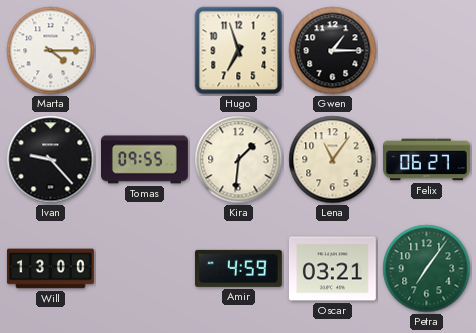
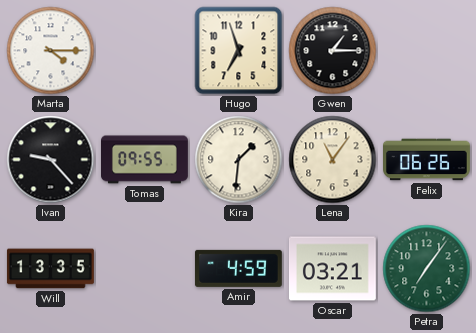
Felix: 06:27 -> 06:26
Will: 13:00 -> 13:35
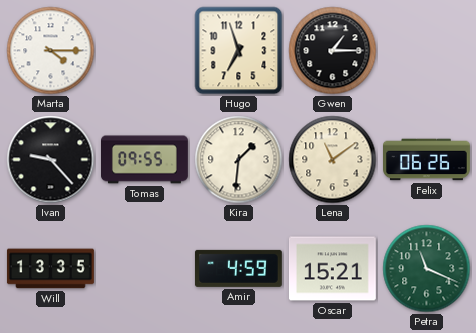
Lena: 11:06 -> 11:09
Oscar: 03:21 -> 15:21
Petra: 7:06 -> 11:19
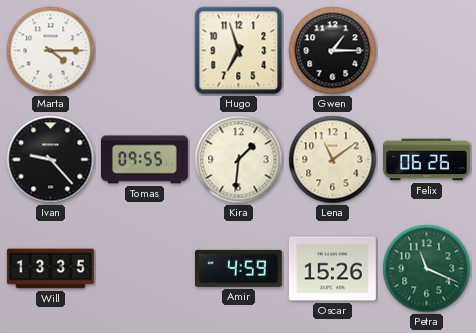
Oscar: 15:21 -> 15:26
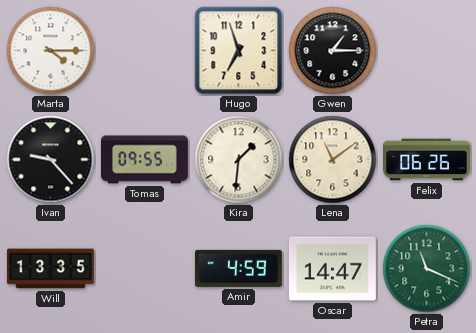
Oscar: 15:26 -> 14:47
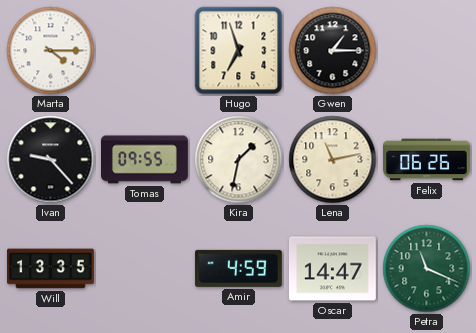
Kira: 1:31 -> 1:32
Lena: 11:09 -> 11:13
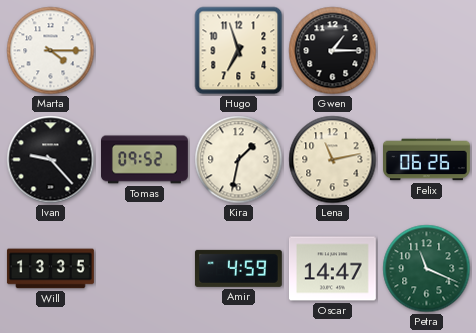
Tomas: 09:55 -> 09:52
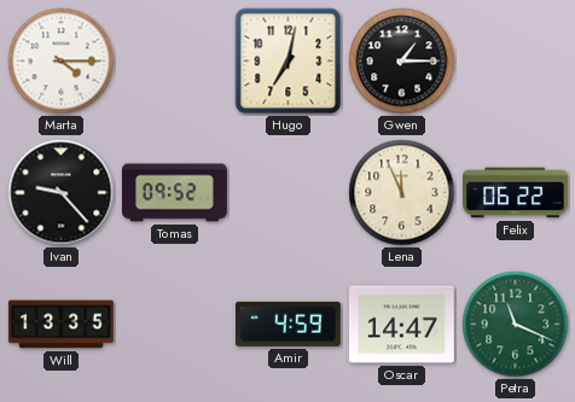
Hugo: 6:57 -> 7:02
Kira: 1:32 -> none
Lena: 11:13 -> 11:56
Felix: 06:26 -> 06:22
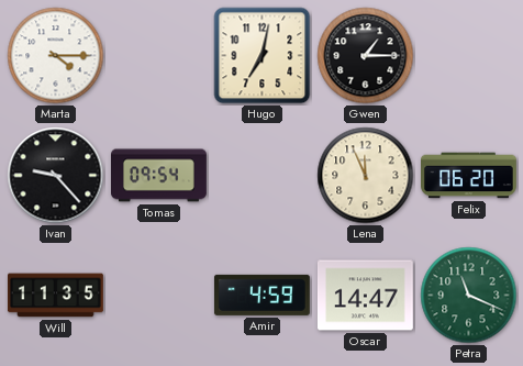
Tomas: 09:52 -> 09:54
Felix: 06:22 -> 06:20
Will: 13:35 -> 11:35
